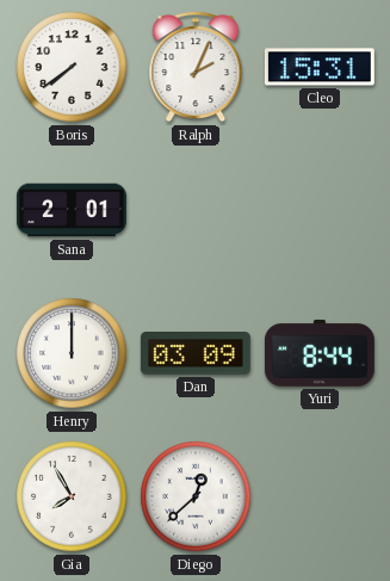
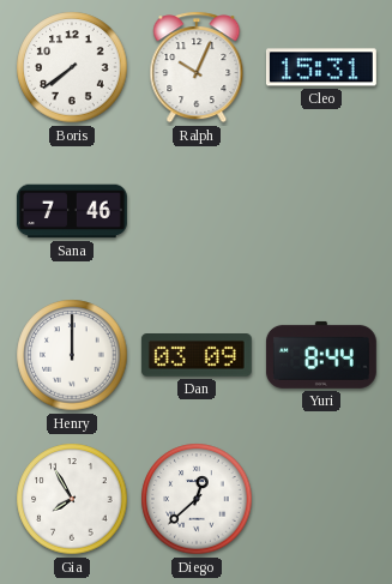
Ralph: 2:04 -> 10:04
Sana: 2:01 -> 7:46
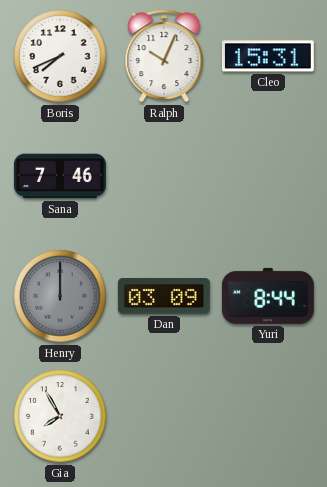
Boris: 7:39 -> 7:41
Henry dial: white -> grey
Diego: 12:38 -> none
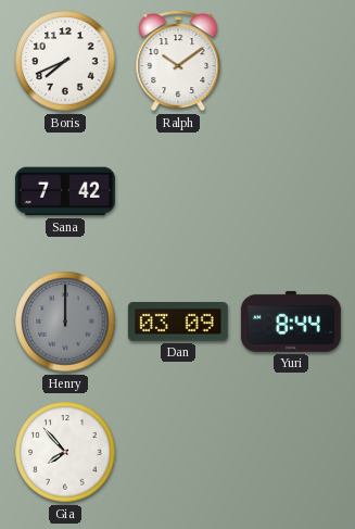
Ralph: 10:04 -> 10:09
Cleo: 15:31 -> none
Sana: 7:46 -> 7:42
Gia: 7:55 -> 7:53
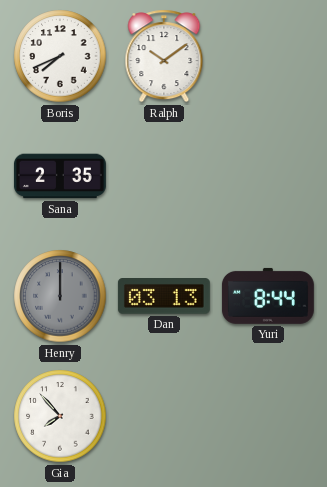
Sana: 7:42 -> 2:35
Dan: 03:09 -> 03:13
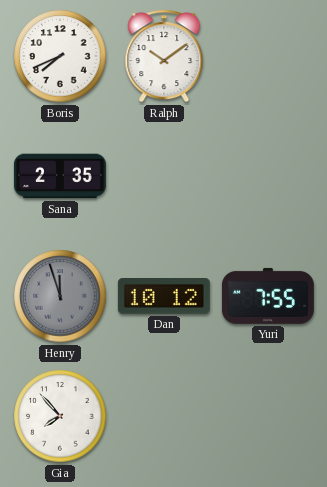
Henry: 12:00 -> 11:57
Dan: 03:13 -> 10:12
Yuri: 8:44 -> 7:55
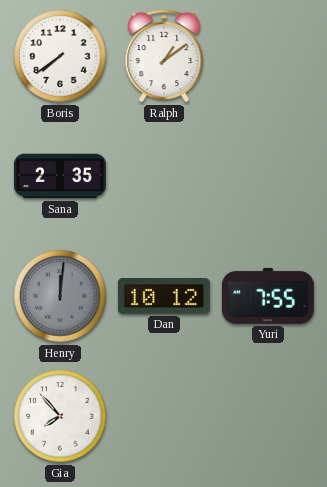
Boris: 7:41 -> 7:39
Ralph: 10:09 -> 1:09
Henry: 11:57 -> 12:01
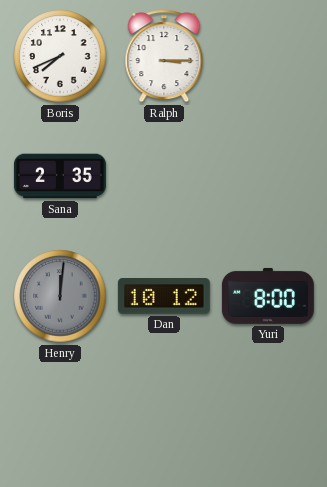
Boris: 7:39 -> 7:41
Ralph: 1:09 -> 3:15
Yuri: 7:55 -> 8:00
Gia: 7:53 -> none
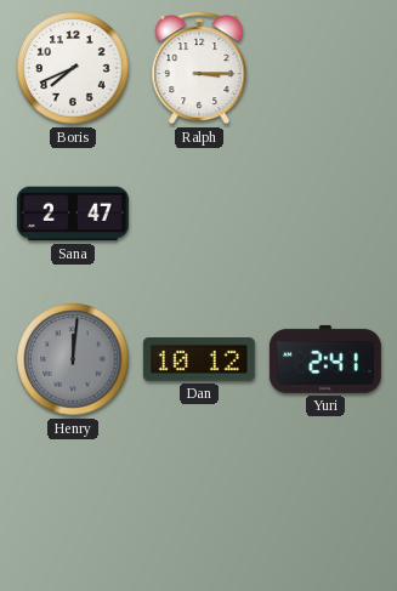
Sana: 2:35 -> 2:47
Yuri: 8:00 -> 2:41
